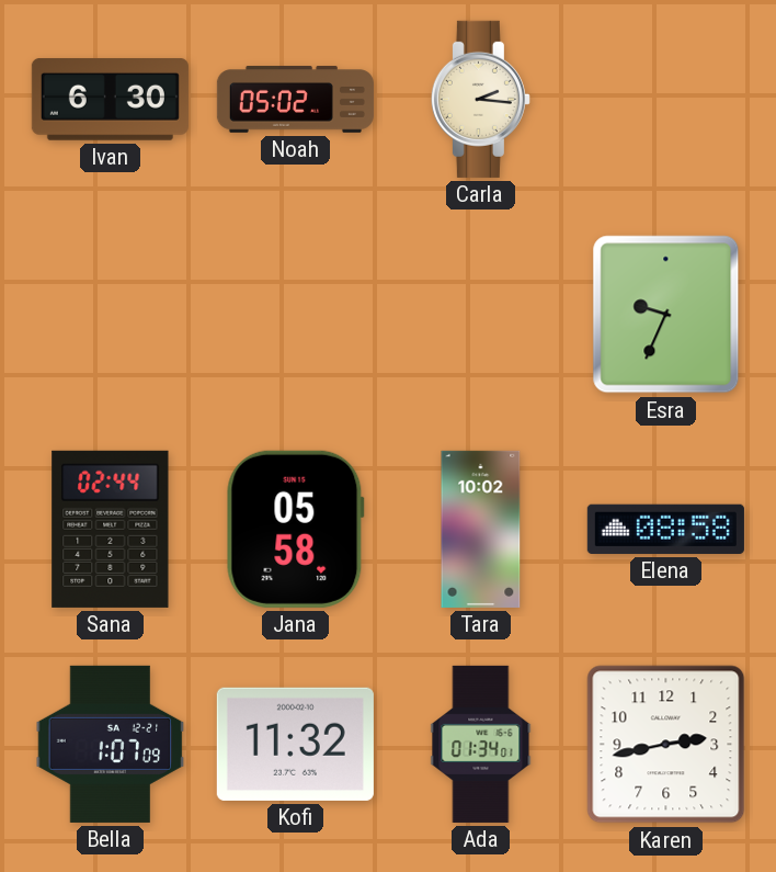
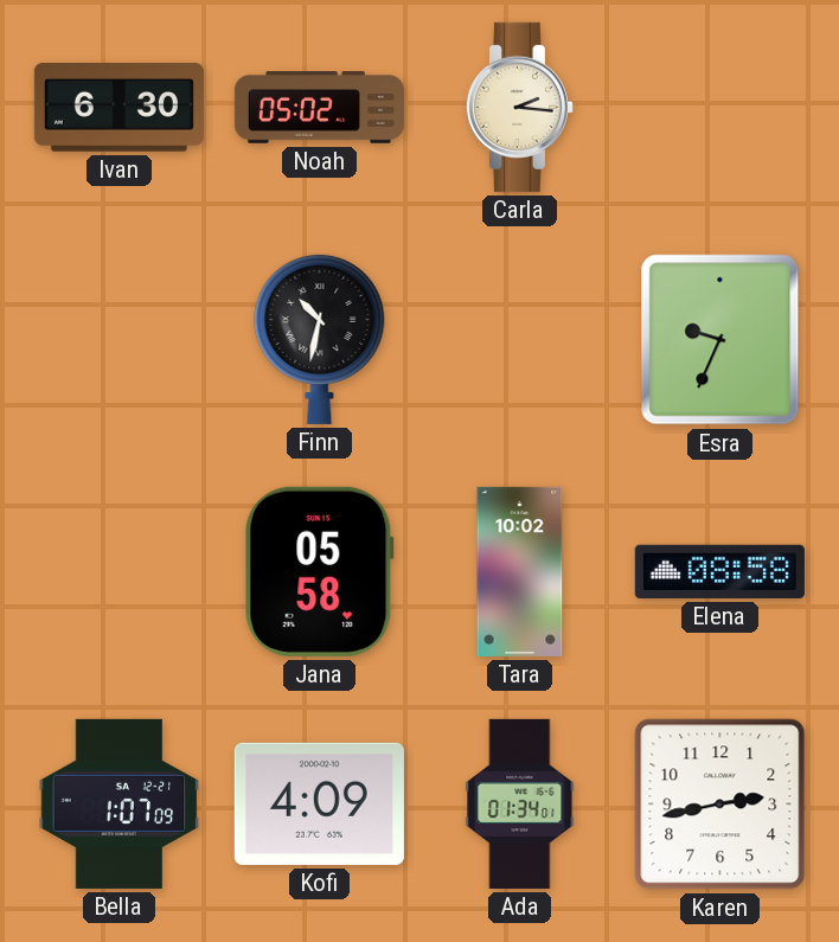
Finn: none -> 10:32
Sana: 02:44 -> none
Kofi: 11:32 -> 4:09
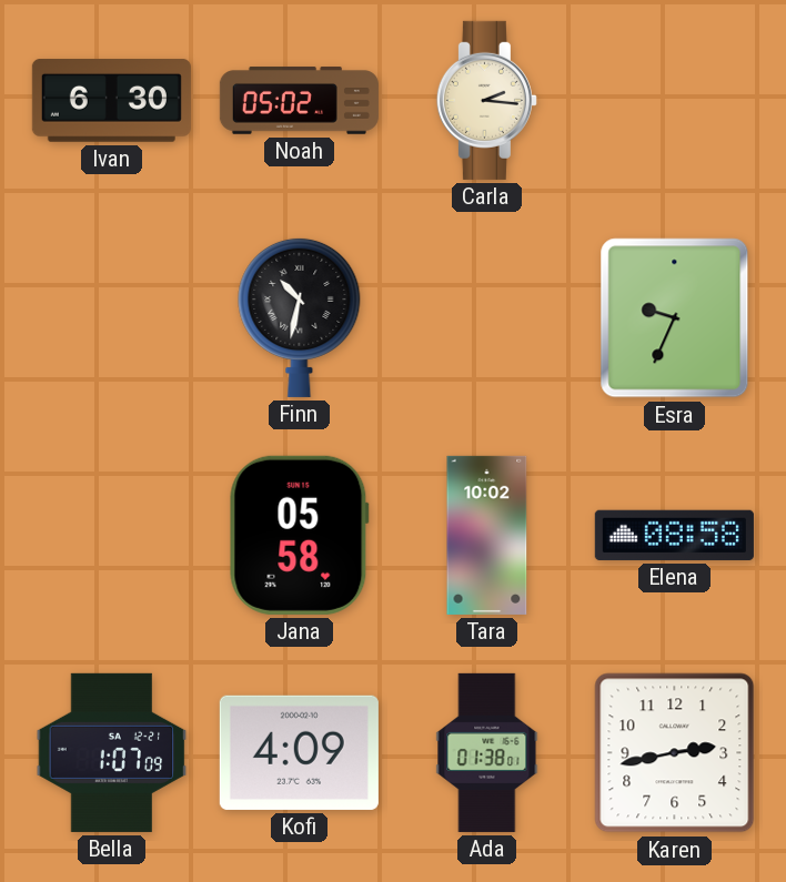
Ada: 01:34 -> 01:38
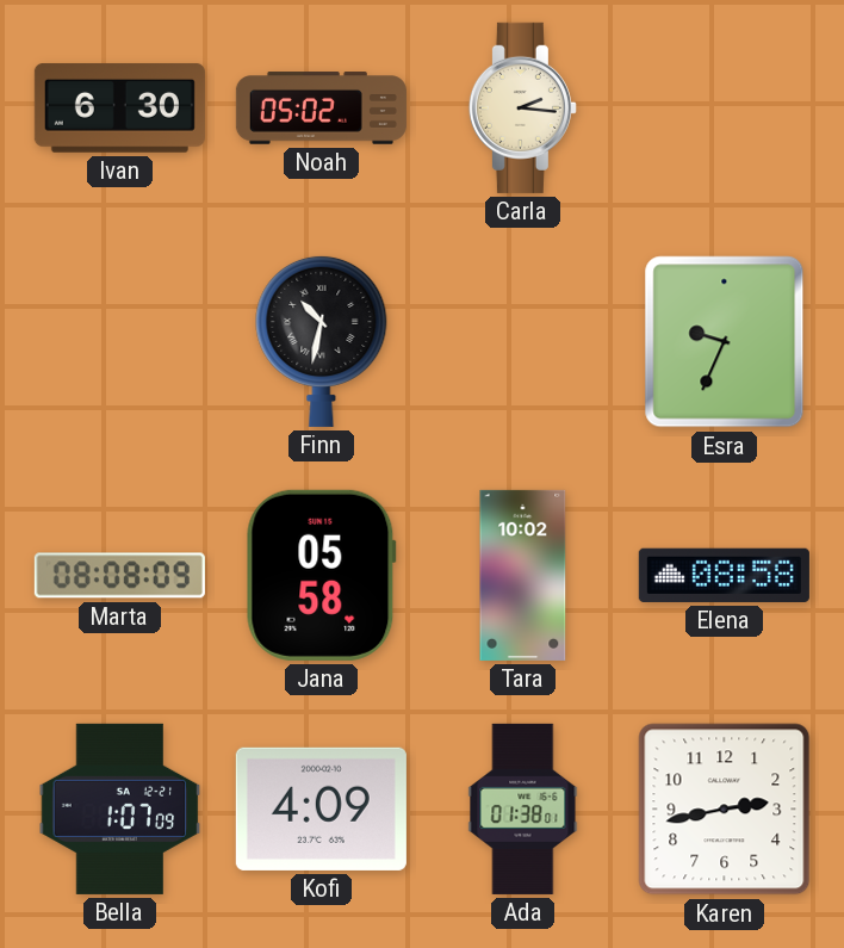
Marta: none -> 08:08
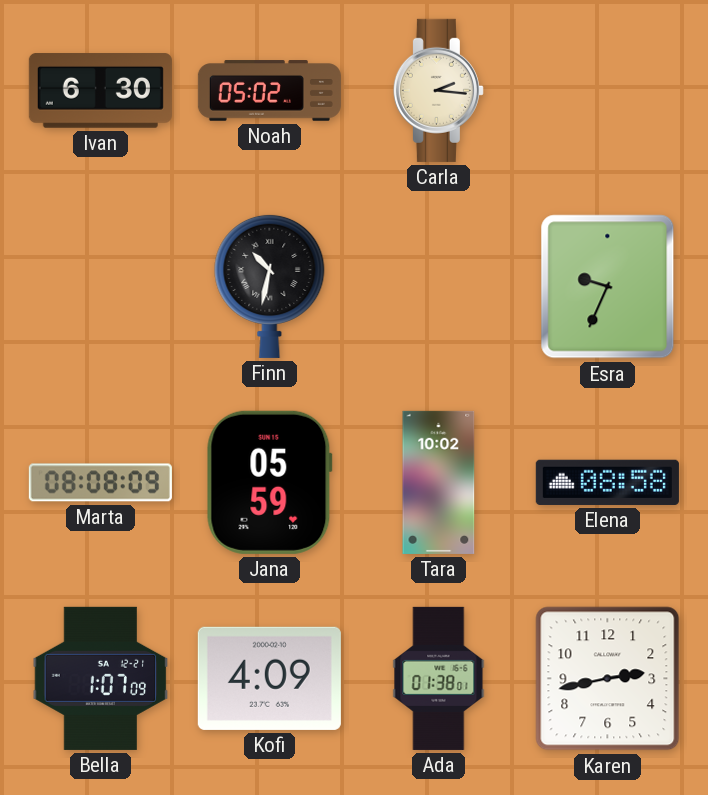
Jana: 05:58 -> 05:59
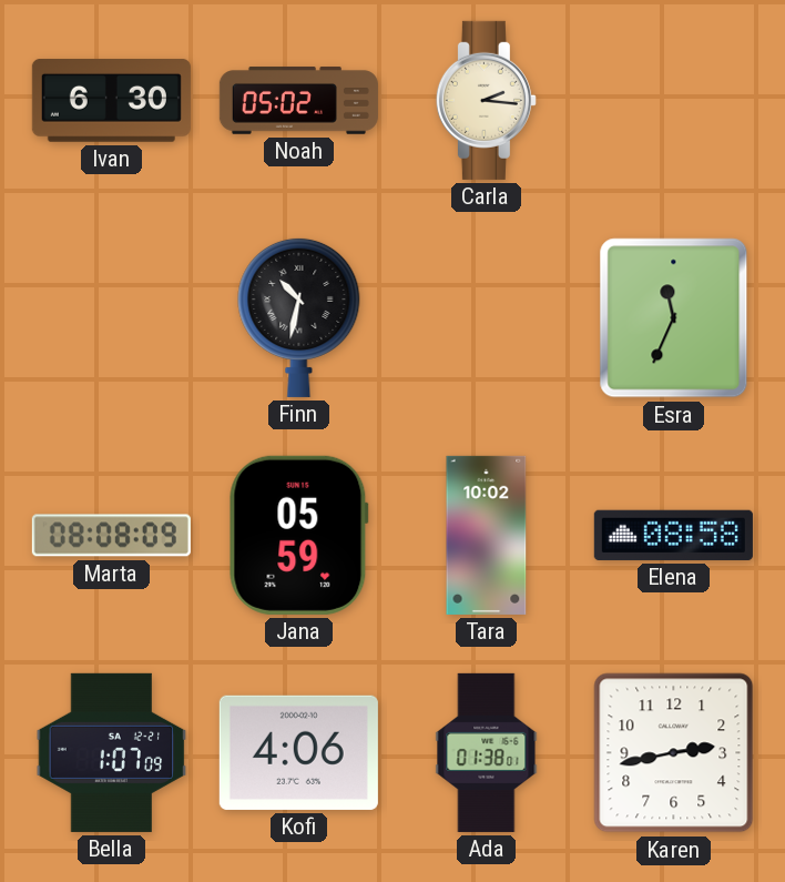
Esra: 9:34 -> 11:34
Kofi: 4:09 -> 4:06
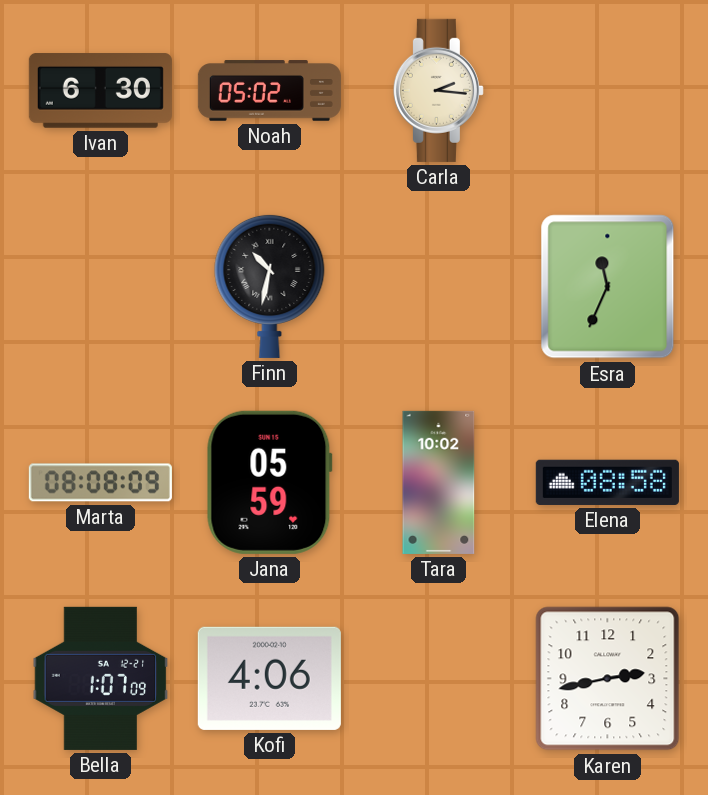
Ada: 01:38 -> none
